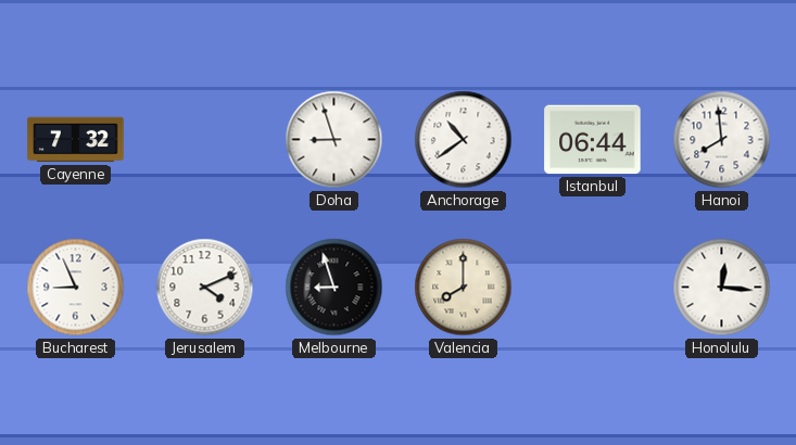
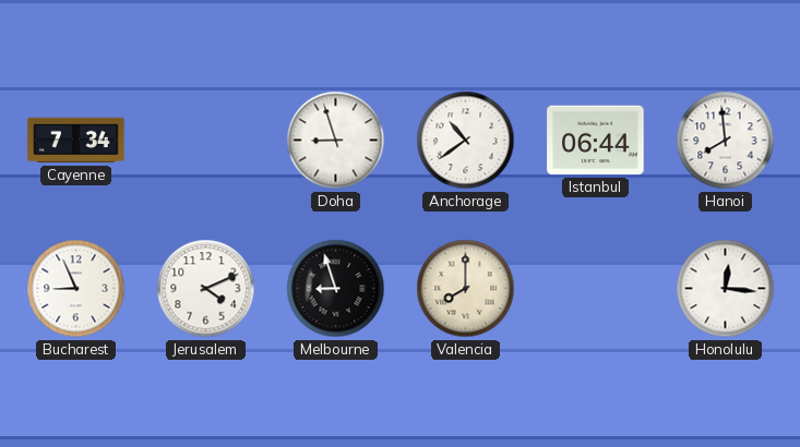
Cayenne: 7:32 -> 7:34
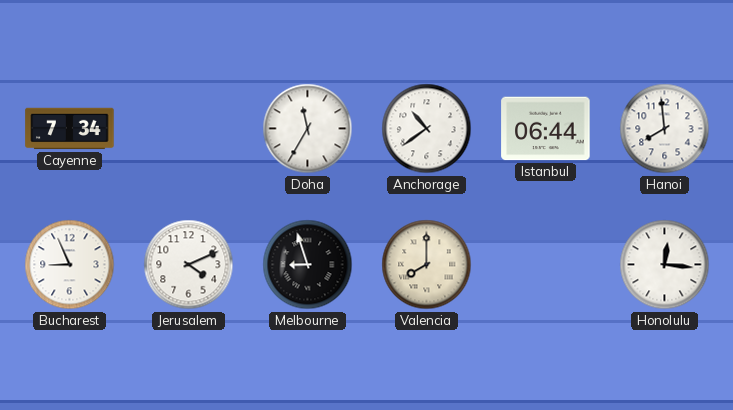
Doha: 8:57 -> 11:35
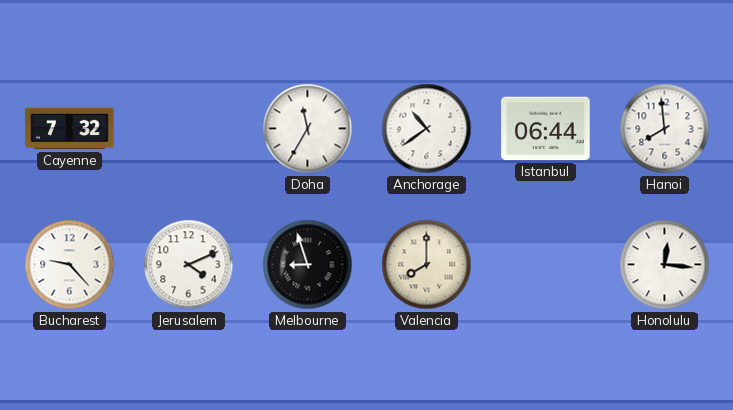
Cayenne: 7:34 -> 7:32
Bucharest: 8:56 -> 9:23
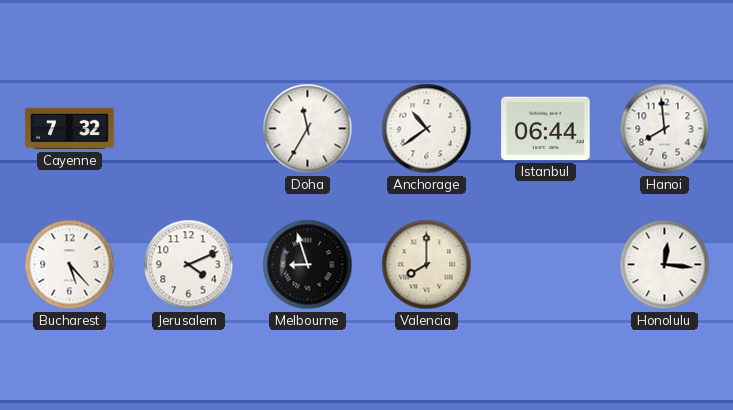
Bucharest: 9:23 -> 5:23
